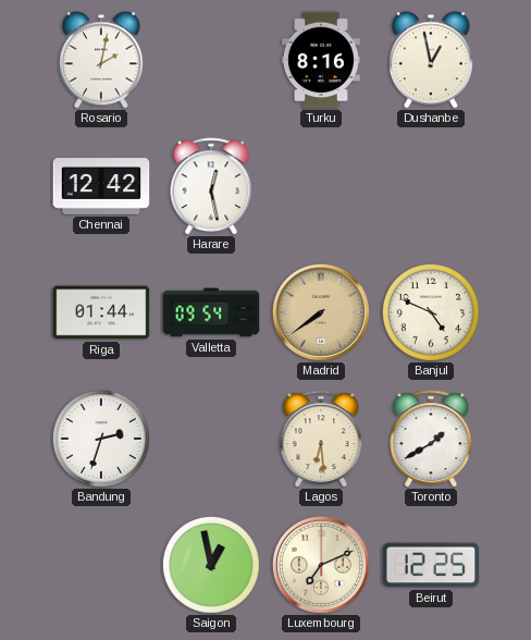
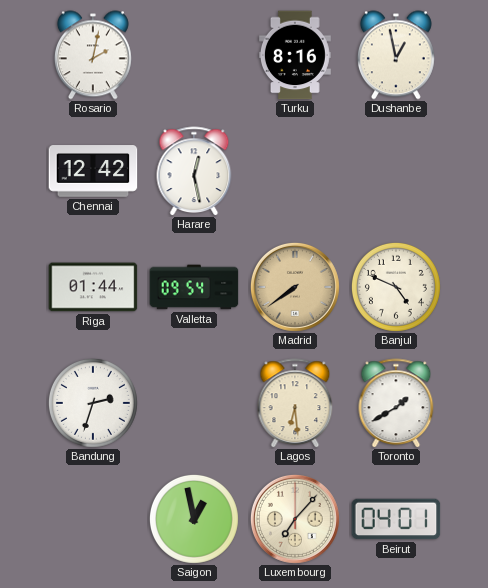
Luxembourg: 7:11 -> 7:07
Beirut: 12:25 -> 04:01
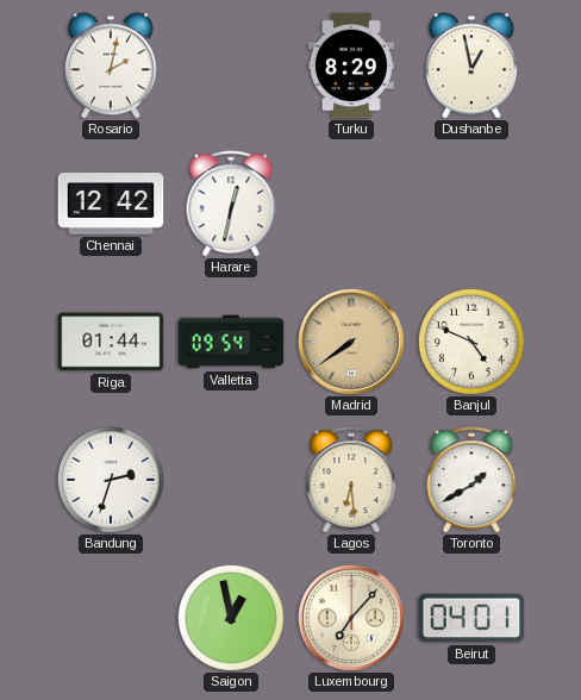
Turku: 8:16 -> 8:29
Harare: 12:28 -> 12:32
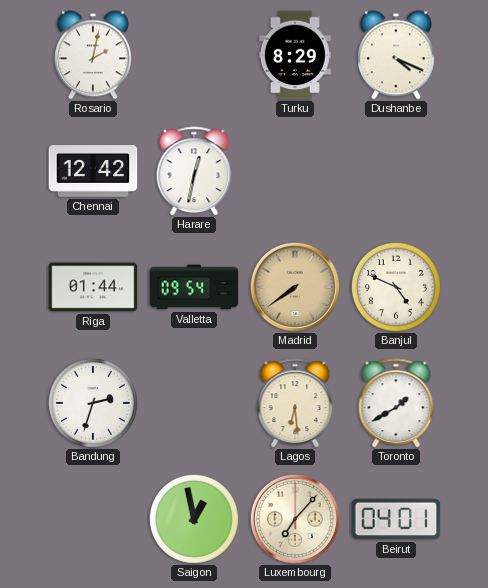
Dushanbe: 12:58 -> 4:19
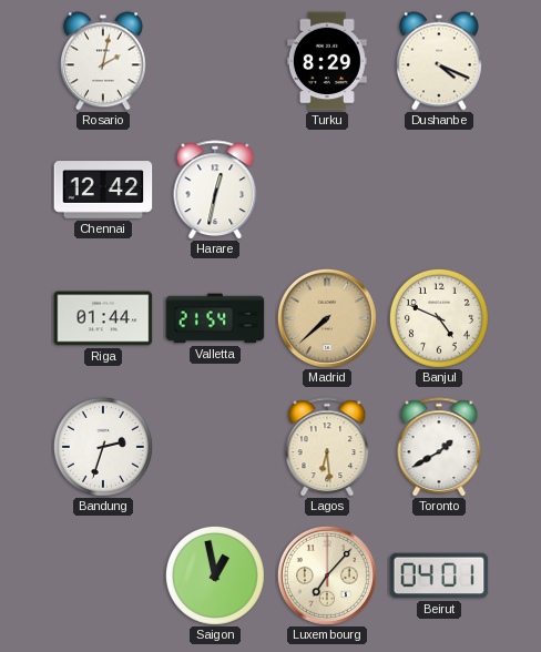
Valletta: 09:54 -> 21:54
Madrid: 7:39 -> 7:38
